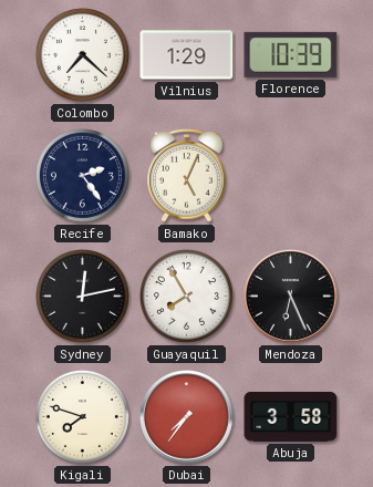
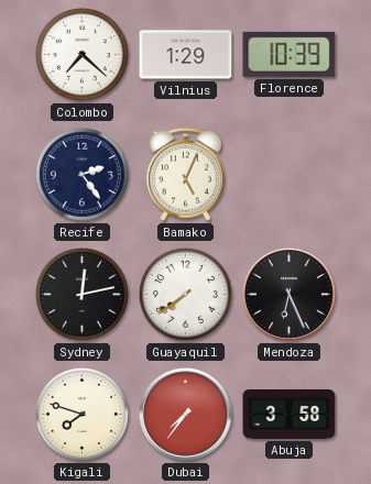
Guayaquil: 7:55 -> 7:39
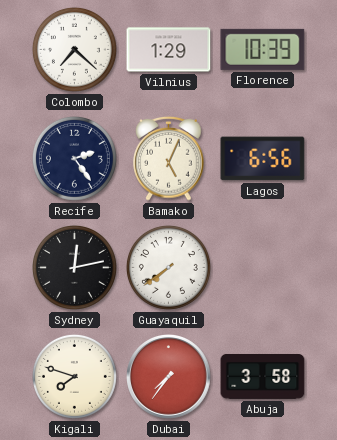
Lagos: none -> 6:56
Mendoza: 6:26 -> none
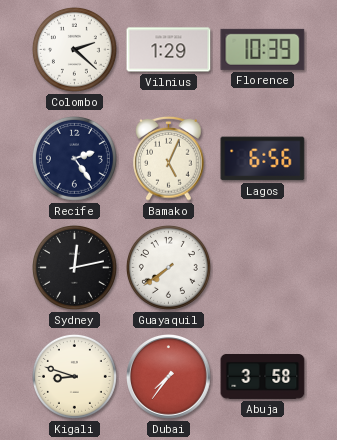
Colombo: 7:22 -> 2:22
Kigali: 7:48 -> 8:48
